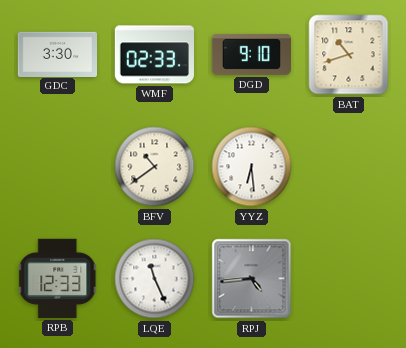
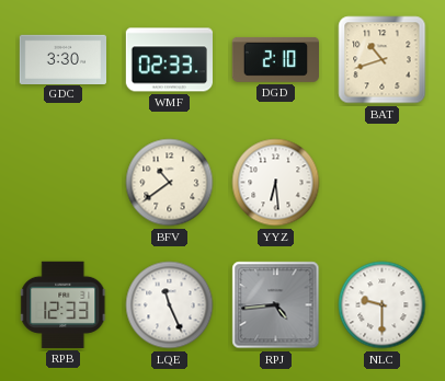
DGD: 9:10 -> 2:10
NLC: none -> 9:30
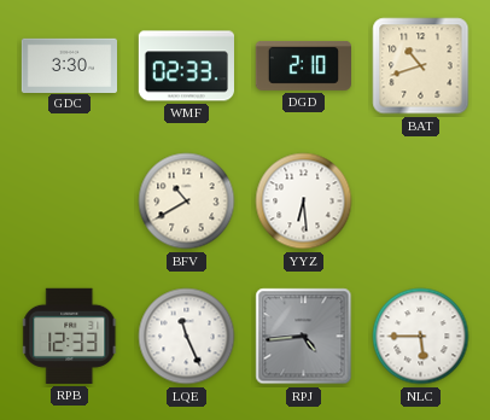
BFV: 10:39 -> 10:40
NLC: 9:30 -> 5:45
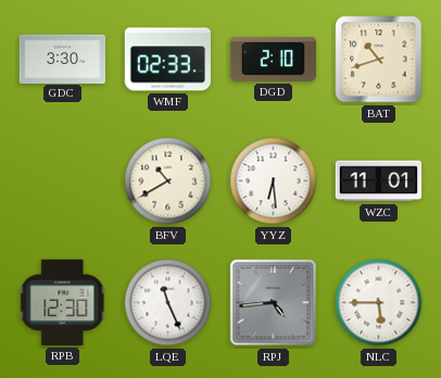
WZC: none -> 11:01
RPB: 12:33 -> 12:30
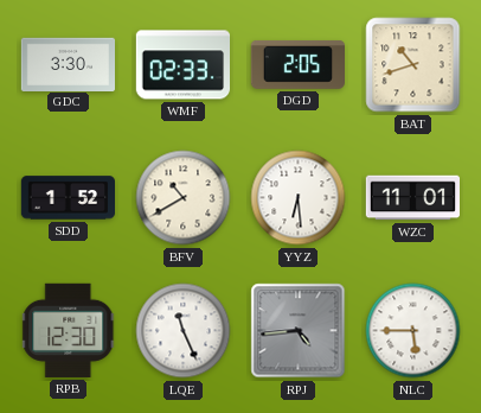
DGD: 2:10 -> 2:05
SDD: none -> 1:52
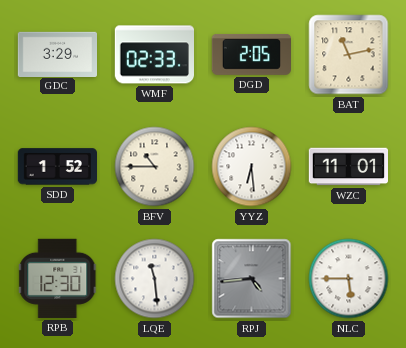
GDC: 3:30 -> 3:29
BAT: 10:42 -> 11:13
BFV: 10:40 -> 10:45
LQE: 11:26 -> 11:29
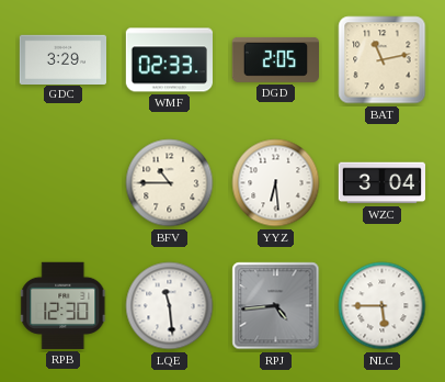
SDD: 1:52 -> none
WZC: 11:01 -> 3:04
